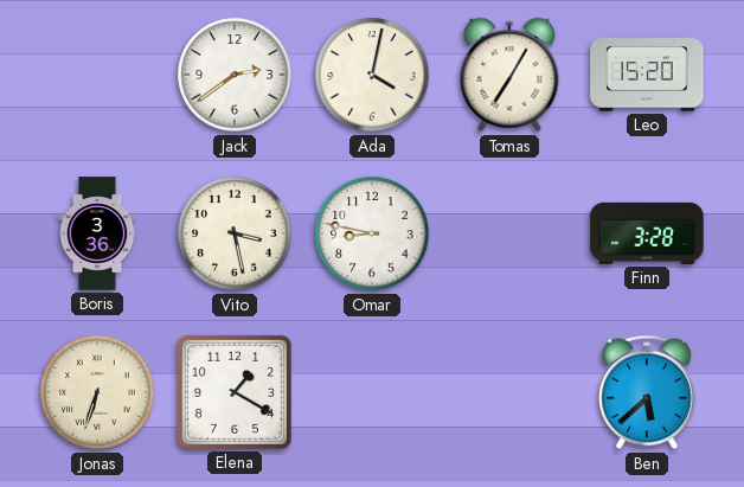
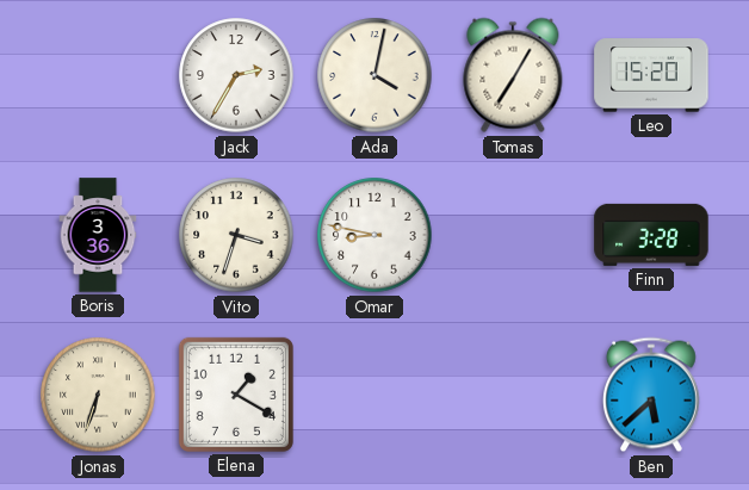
Jack: 2:39 -> 2:35
Vito: 3:28 -> 3:33
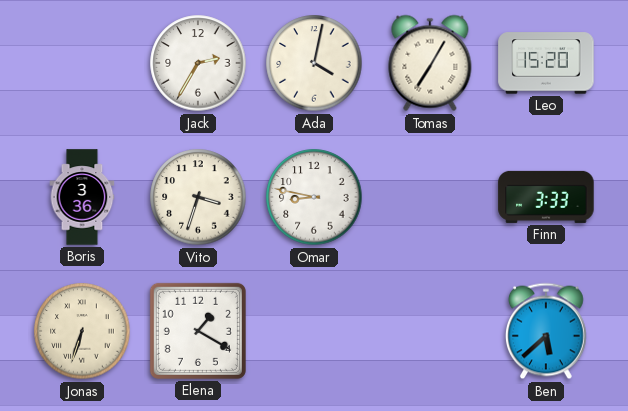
Finn: 3:28 -> 3:33
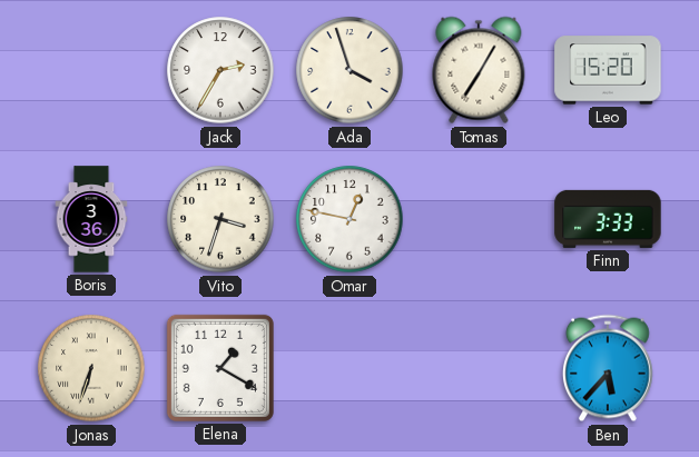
Ada: 4:02 -> 3:57
Omar: 8:47 -> 12:47
Ben: 5:38 -> 5:37
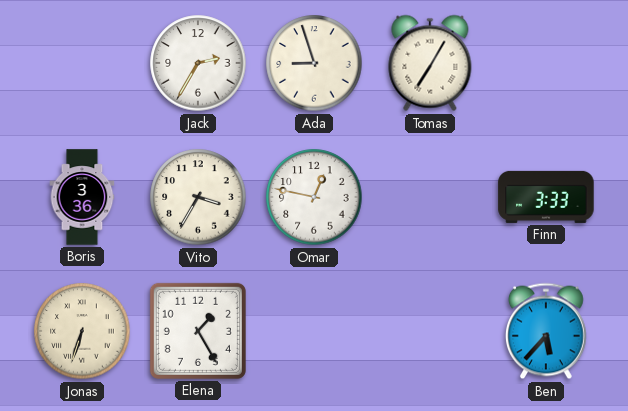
Ada: 3:57 -> 8:57
Leo: 15:20 -> none
Vito: 3:33 -> 3:35
Elena: 1:20 -> 1:25
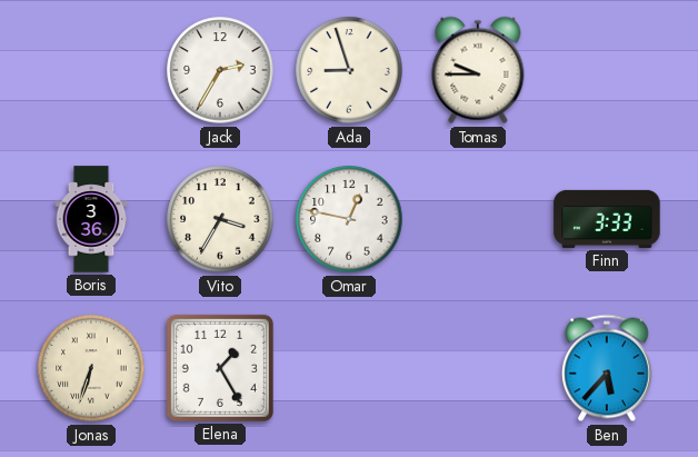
Tomas: 7:05 -> 9:45
